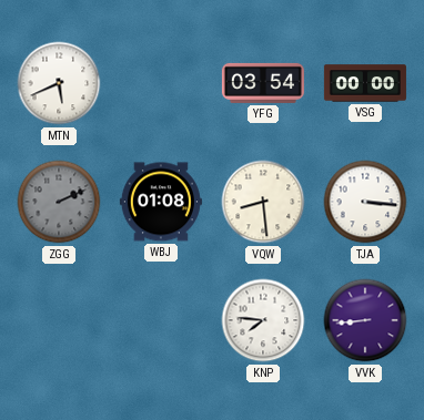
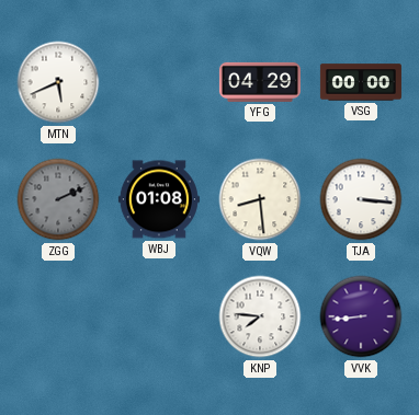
YFG: 03:54 -> 04:29
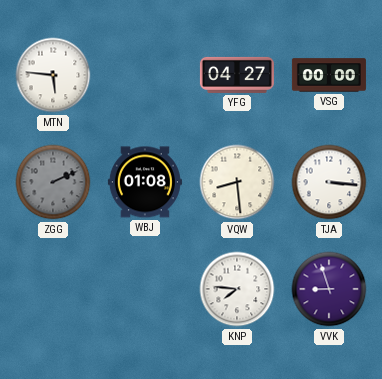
MTN: 5:41 -> 5:46
YFG: 04:29 -> 04:27
VVK: 8:44 -> 8:57
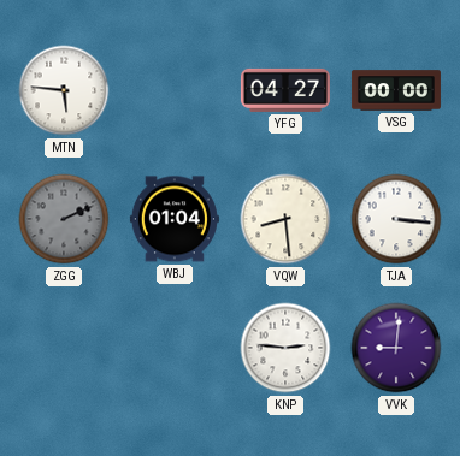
WBJ: 01:08 -> 01:04
KNP: 7:46 -> 2:46
VVK: 8:57 -> 9:01
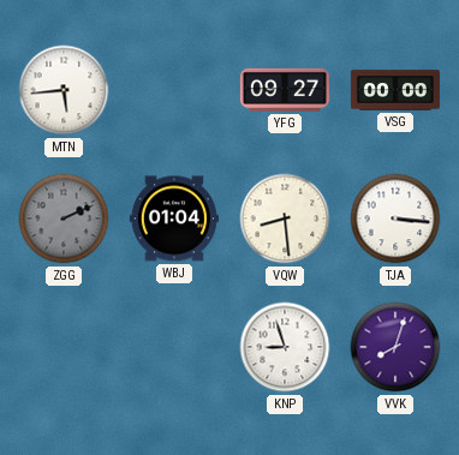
MTN: 5:46 -> 5:44
YFG: 04:27 -> 09:27
KNP: 2:46 -> 8:57
VVK: 9:01 -> 8:03
